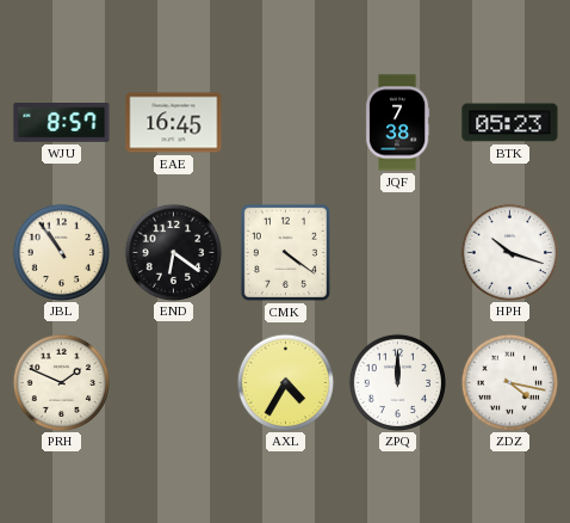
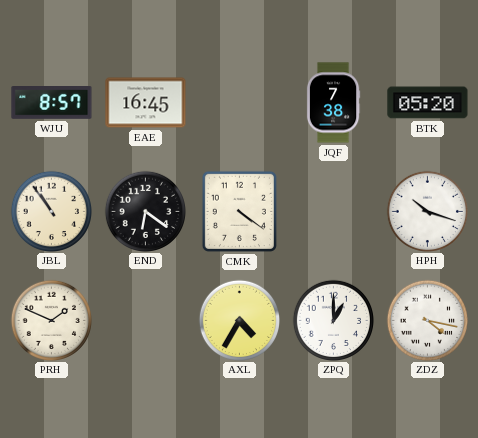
BTK: 05:23 -> 05:20
ZPQ: 12:00 -> 1:00
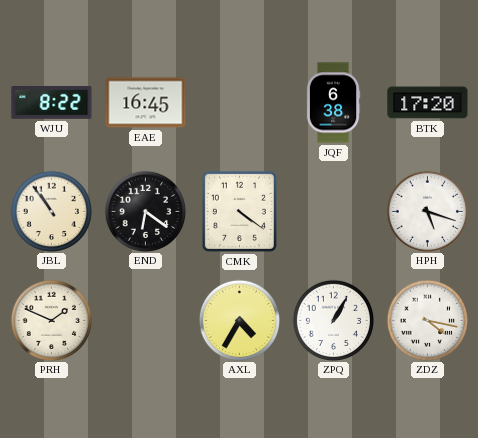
WJU: 8:57 -> 8:22
JQF: 7:38 -> 6:38
BTK: 05:20 -> 17:20
HPH: 10:18 -> 5:18
ZPQ: 1:00 -> 1:05
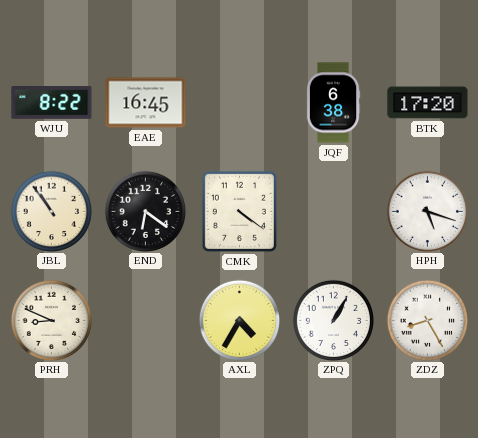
PRH: 1:49 -> 8:49
ZDZ: 4:17 -> 8:25
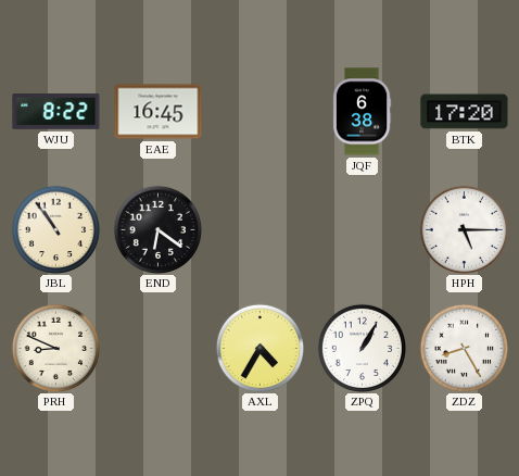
CMK: 4:21 -> none
HPH: 5:18 -> 5:15
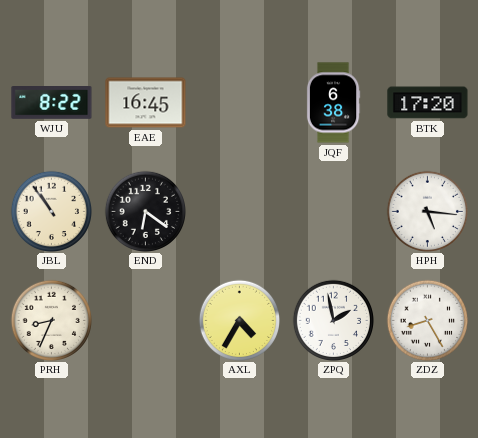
HPH: 5:15 -> 5:16
PRH: 8:49 -> 8:34
ZPQ: 1:05 -> 1:58
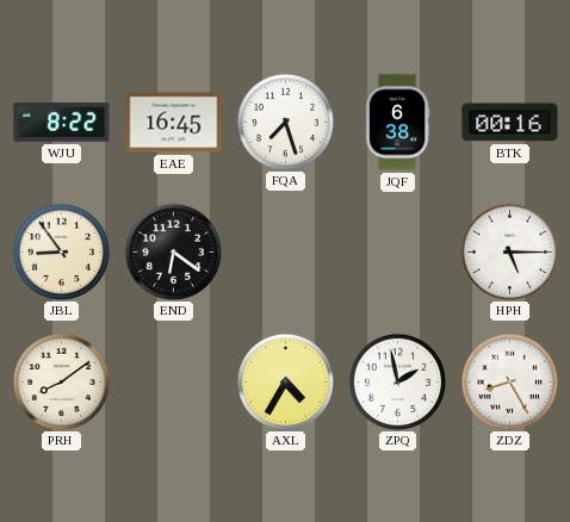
FQA: none -> 7:27
BTK: 17:20 -> 00:16
JBL: 10:54 -> 8:54
HPH: 5:16 -> 5:15
PRH: 8:34 -> 8:09
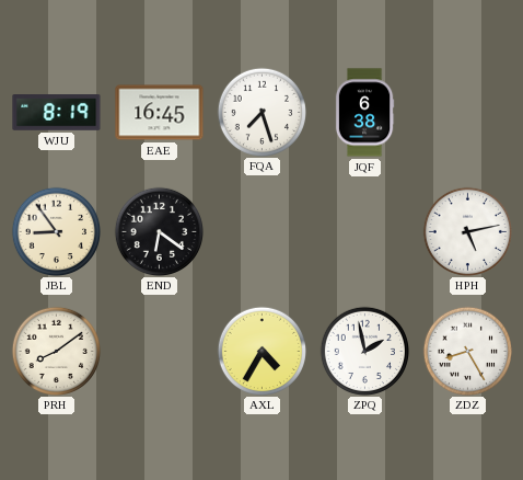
WJU: 8:22 -> 8:19
BTK: 00:16 -> none
HPH: 5:15 -> 5:13
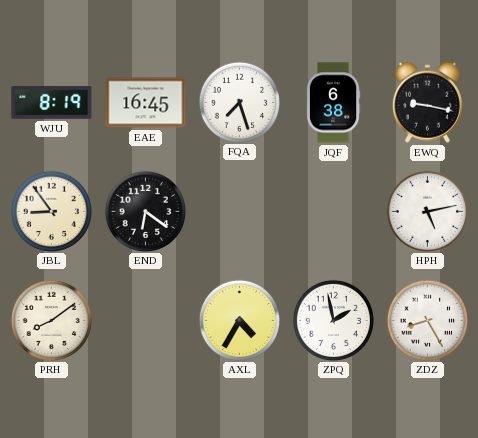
EWQ: none -> 9:17
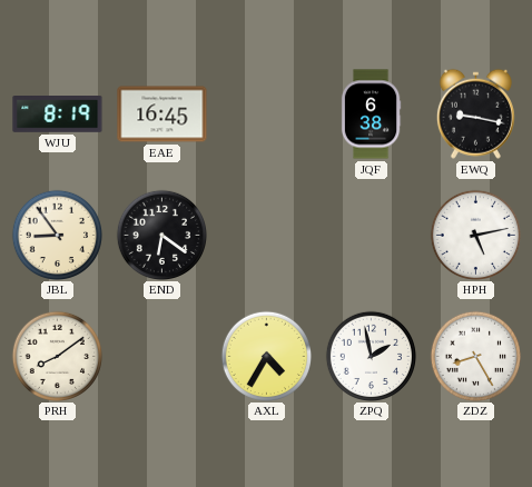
FQA: 7:27 -> none
